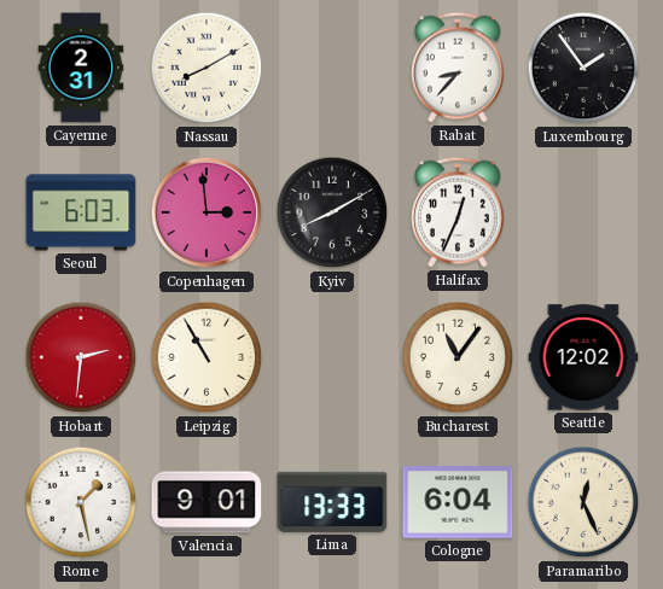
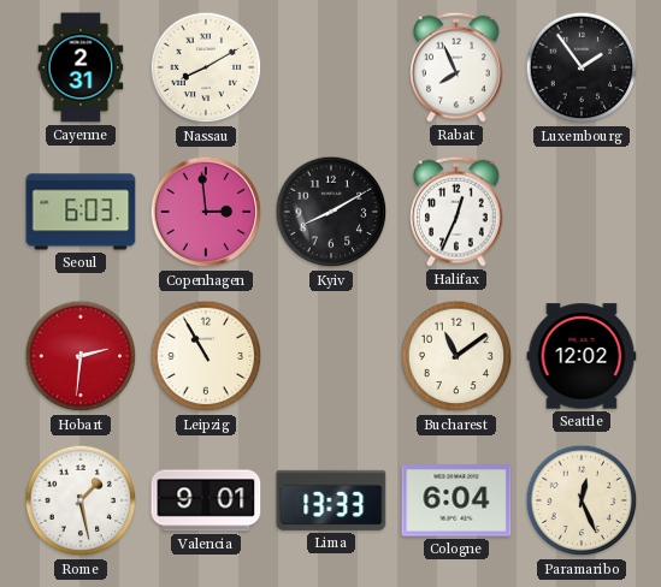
Rabat: 8:37 -> 7:56
Bucharest: 11:06 -> 11:09
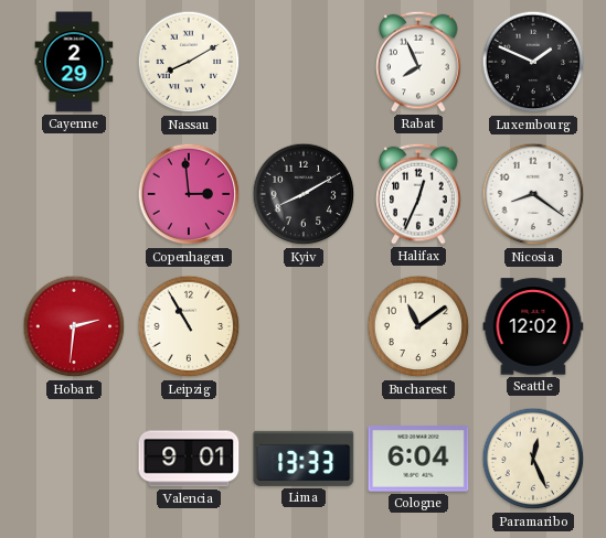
Cayenne: 2:31 -> 2:29
Luxembourg: 1:54 -> 1:49
Seoul: 6:03 -> none
Nicosia: none -> 8:21
Rome: 1:28 -> none
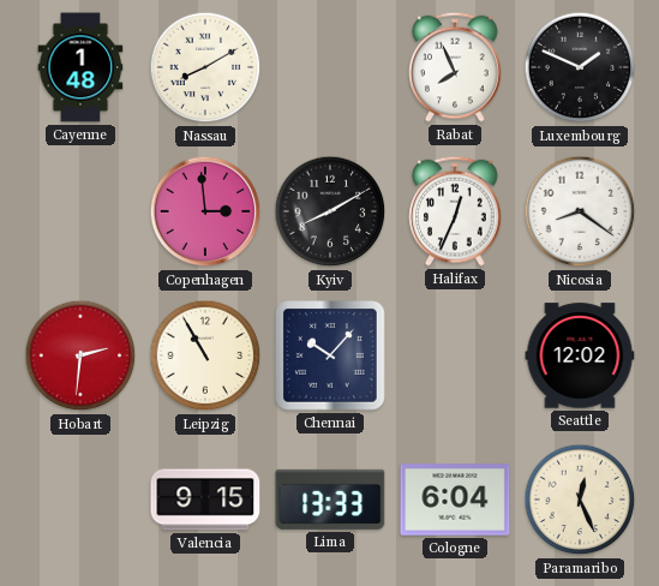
Cayenne: 2:29 -> 1:48
Chennai: none -> 10:07
Bucharest: 11:09 -> none
Valencia: 9:01 -> 9:15
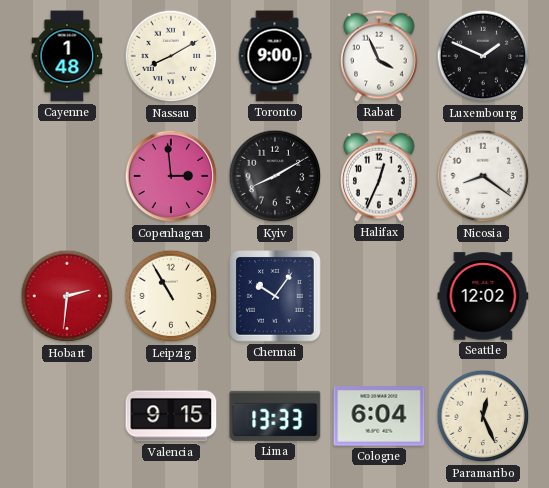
Toronto: none -> 9:00
Rabat: 7:56 -> 3:56
Chennai: 10:07 -> 10:06
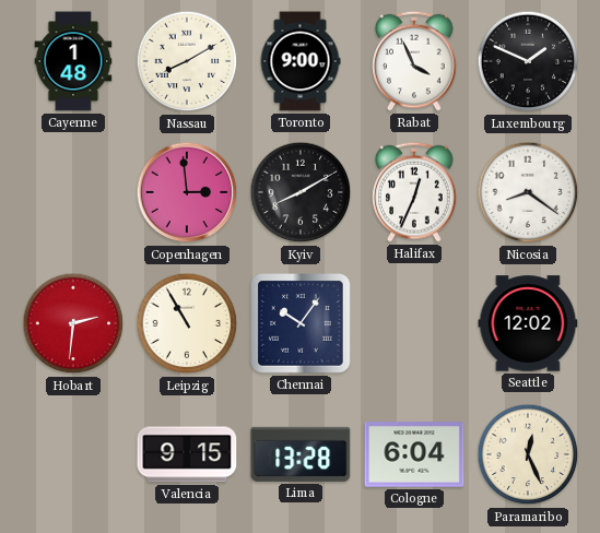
Lima: 13:33 -> 13:28
